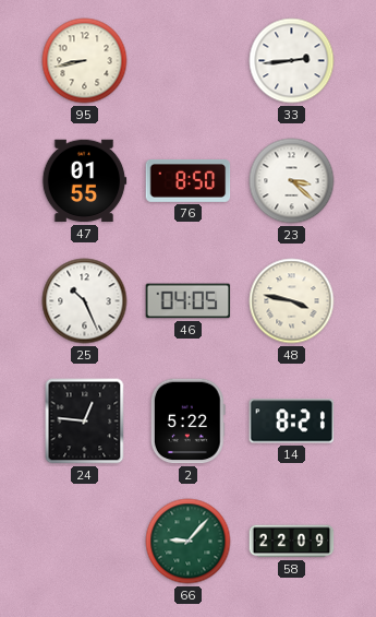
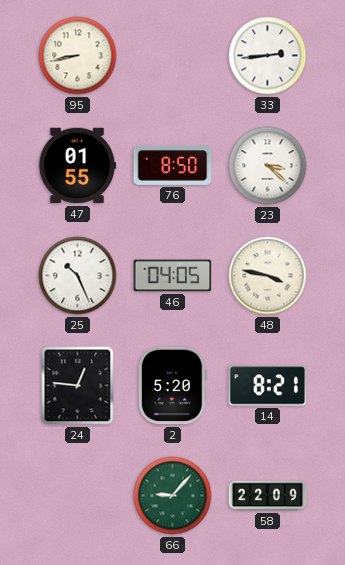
2: 5:22 -> 5:20
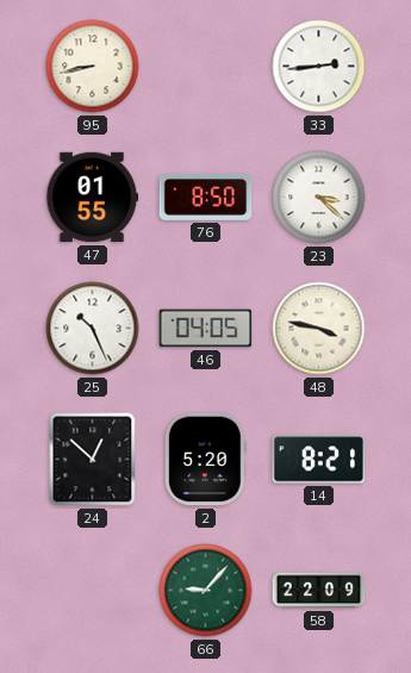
24: 12:46 -> 12:52
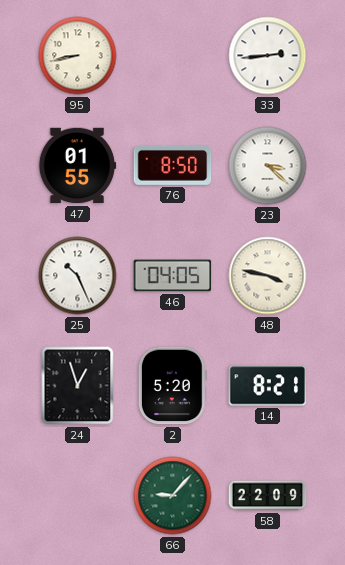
24: 12:52 -> 12:57
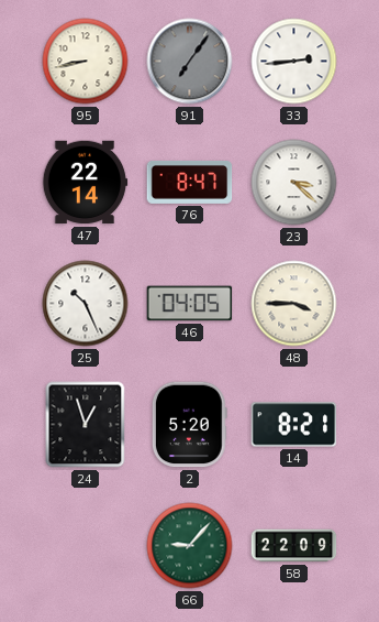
91: none -> 7:06
47: 01:55 -> 22:14
76: 8:50 -> 8:47
48: 3:47 -> 3:45
